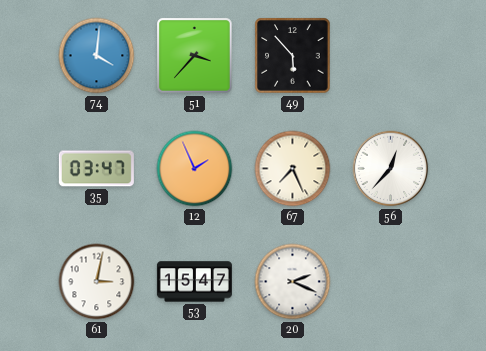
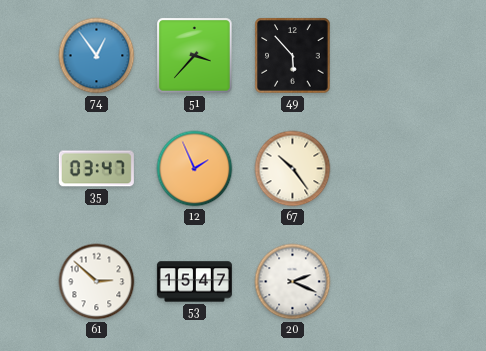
74: 4:01 -> 12:54
67: 7:26 -> 10:24
56: 12:37 -> none
61: 3:02 -> 2:52
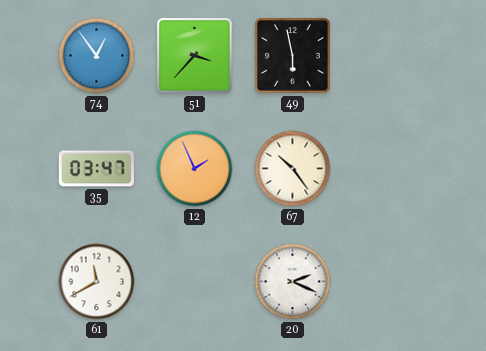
49: 5:53 -> 5:58
61: 2:52 -> 11:40
53: 15:47 -> none
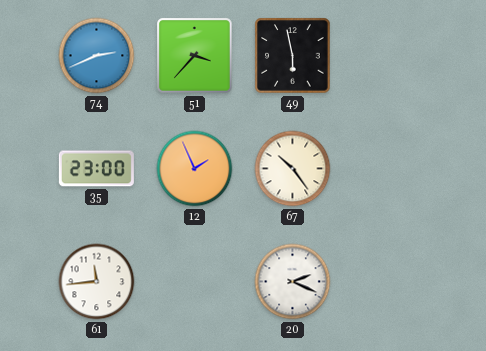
74: 12:54 -> 2:41
35: 03:47 -> 23:00
61: 11:40 -> 11:44
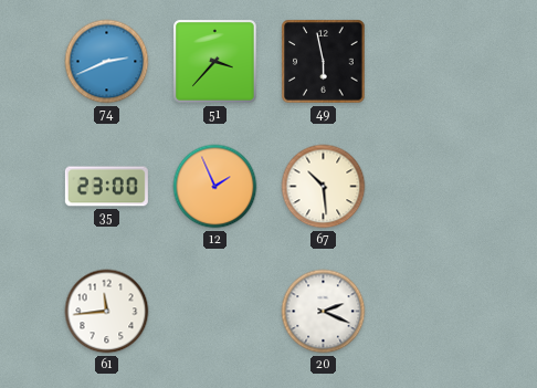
67: 10:24 -> 10:29
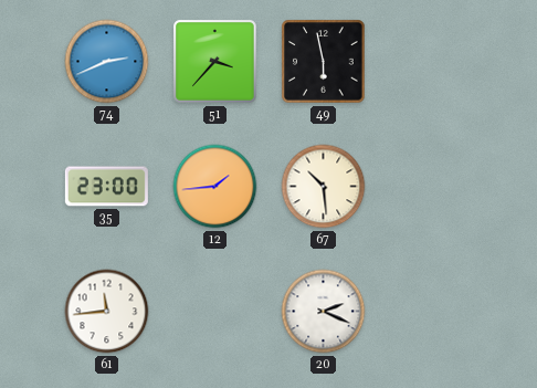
12: 1:56 -> 1:44
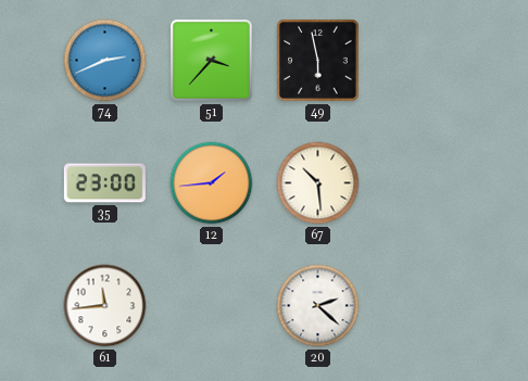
20: 2:19 -> 2:22
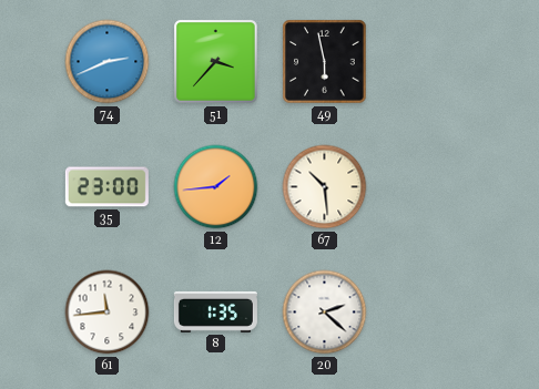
8: none -> 1:35
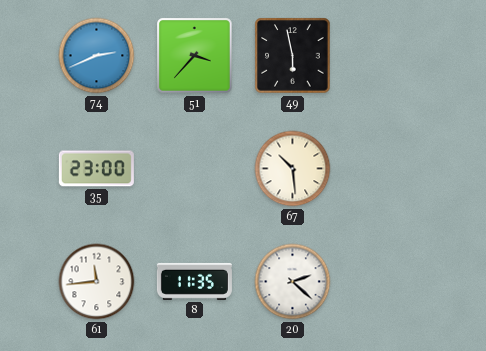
12: 1:44 -> none
8: 1:35 -> 11:35
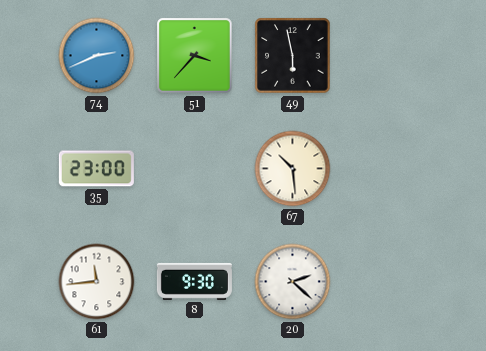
8: 11:35 -> 9:30
